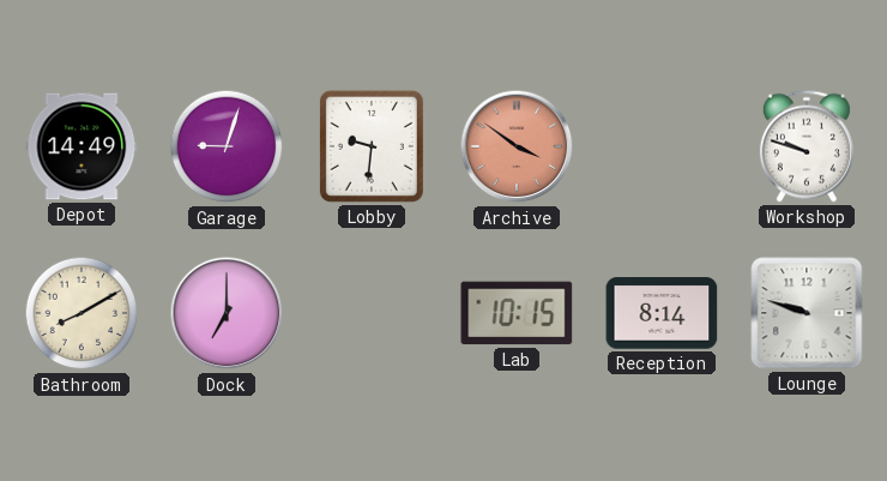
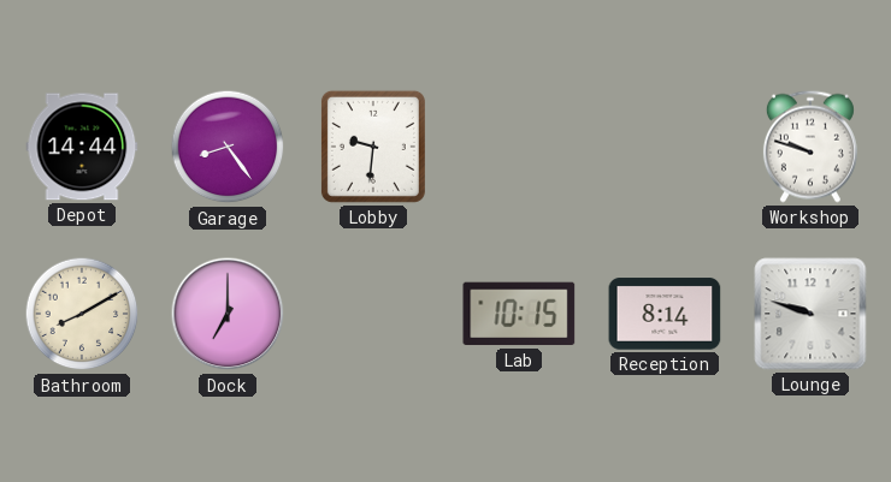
Depot: 14:49 -> 14:44
Garage: 9:03 -> 8:24
Archive: 3:51 -> none
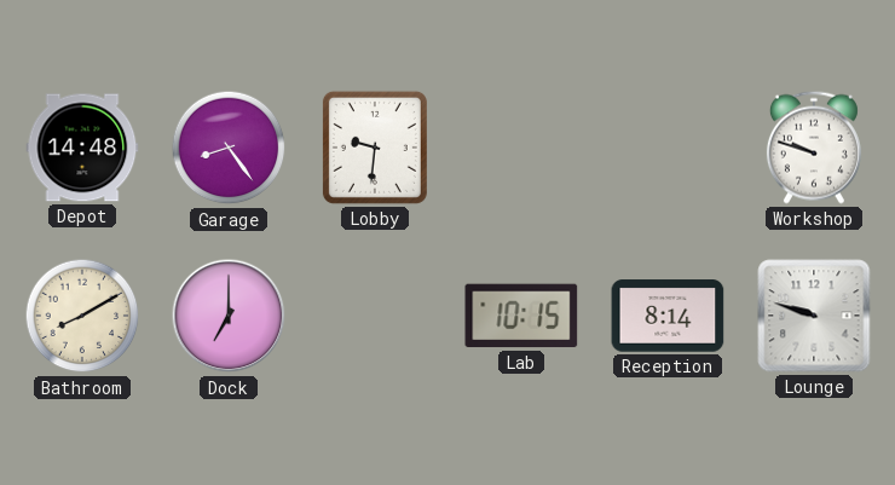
Depot: 14:44 -> 14:48
